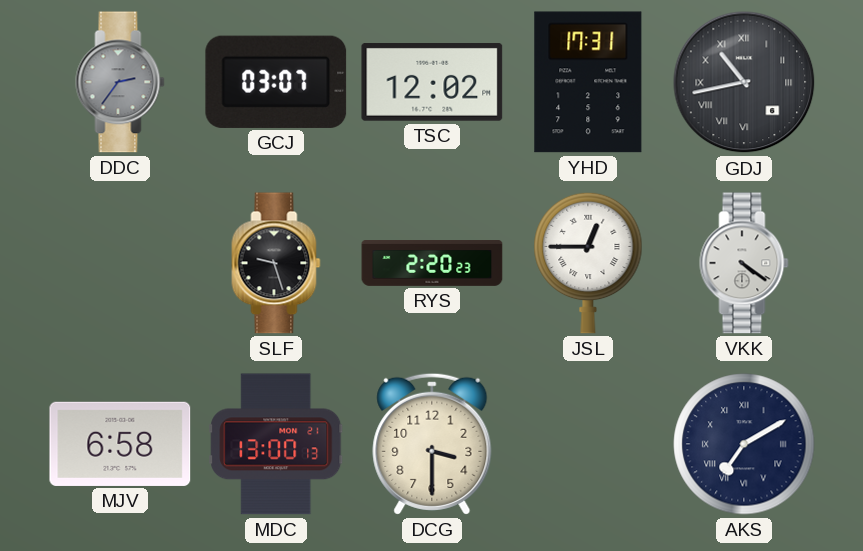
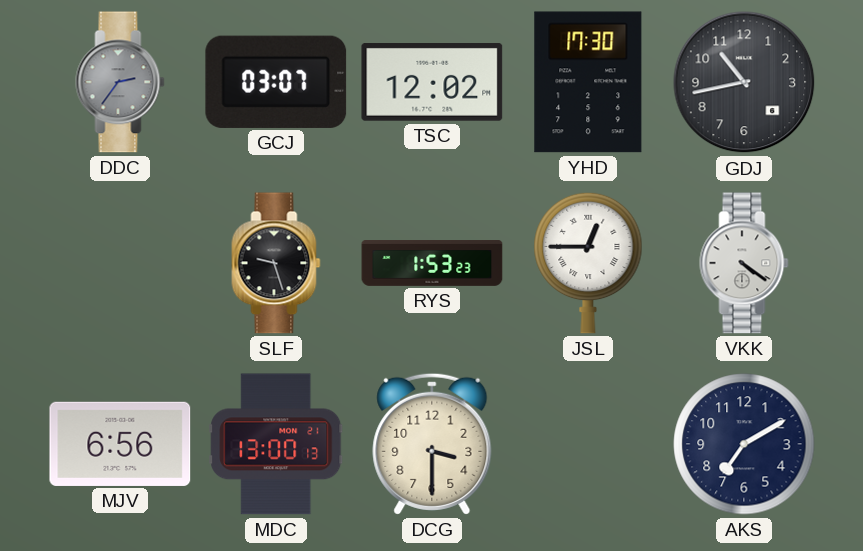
YHD: 17:31 -> 17:30
GDJ numerals: Roman -> Arabic
RYS: 2:20 -> 1:53
MJV: 6:58 -> 6:56
AKS numerals: Roman -> Arabic
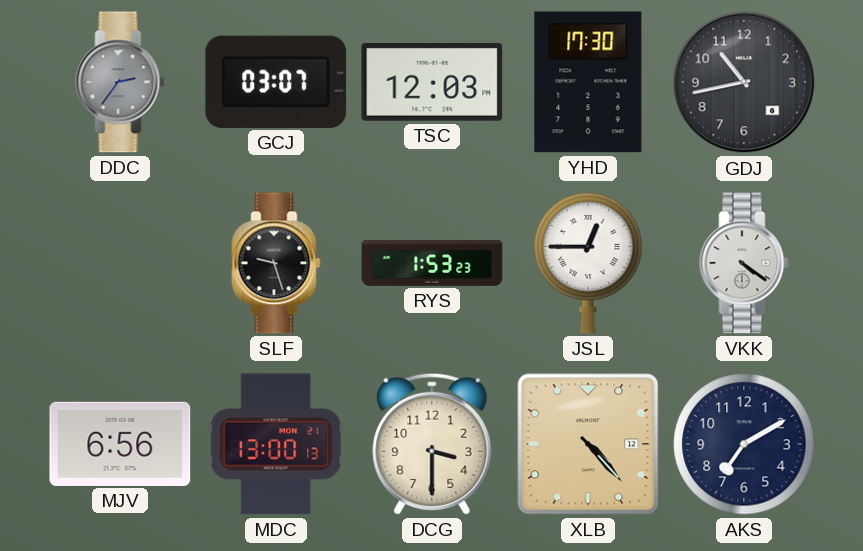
TSC: 12:02 -> 12:03
XLB: none -> 4:23
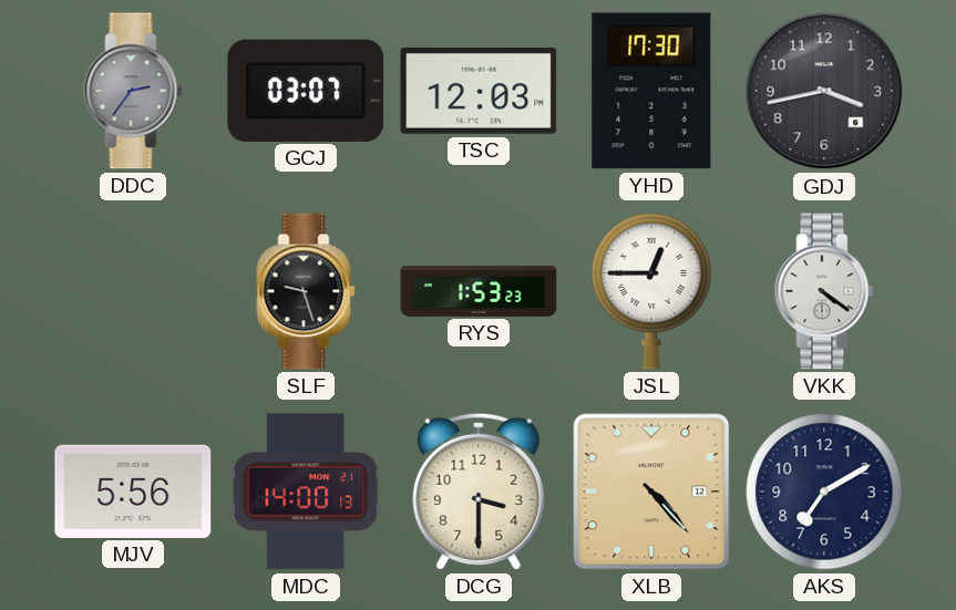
GDJ: 10:43 -> 3:43
MJV: 6:56 -> 5:56
MDC: 13:00 -> 14:00
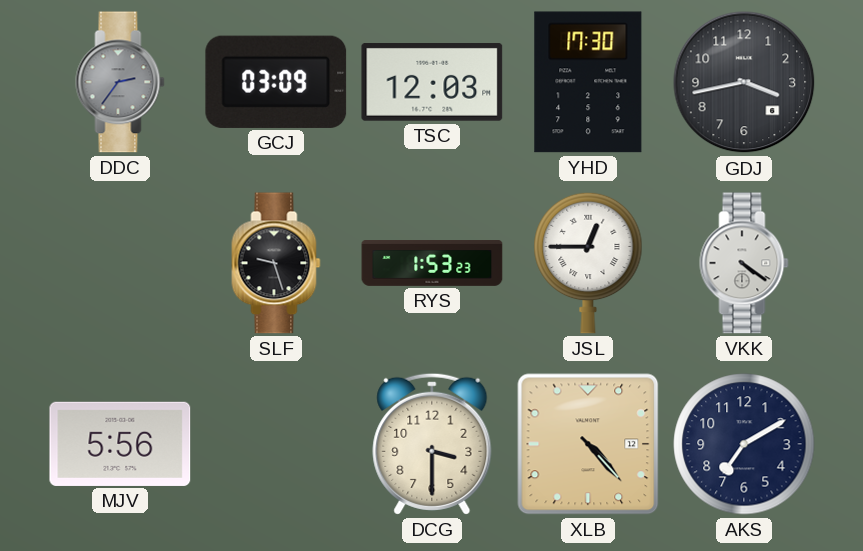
GCJ: 03:07 -> 03:09
MDC: 14:00 -> none
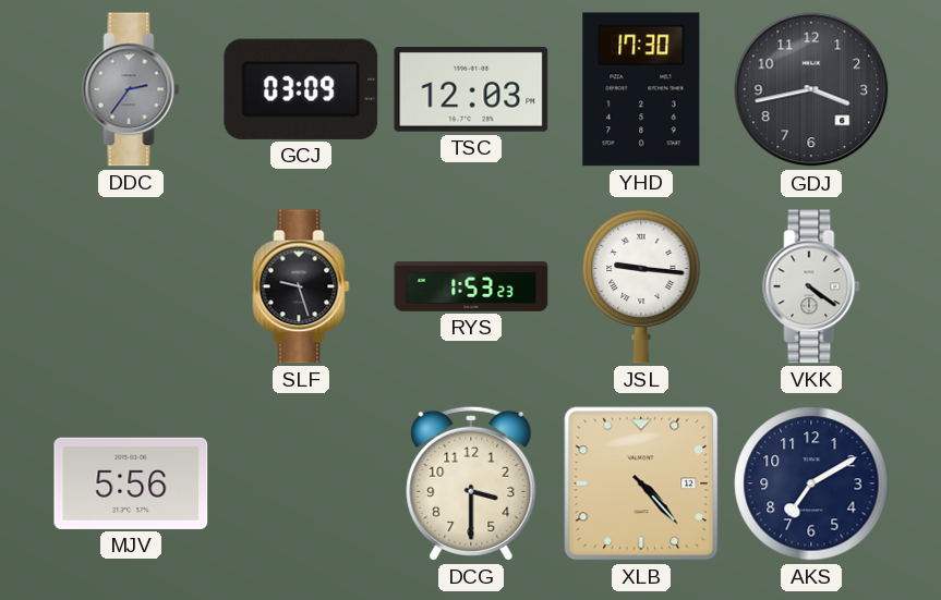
JSL: 12:45 -> 9:16
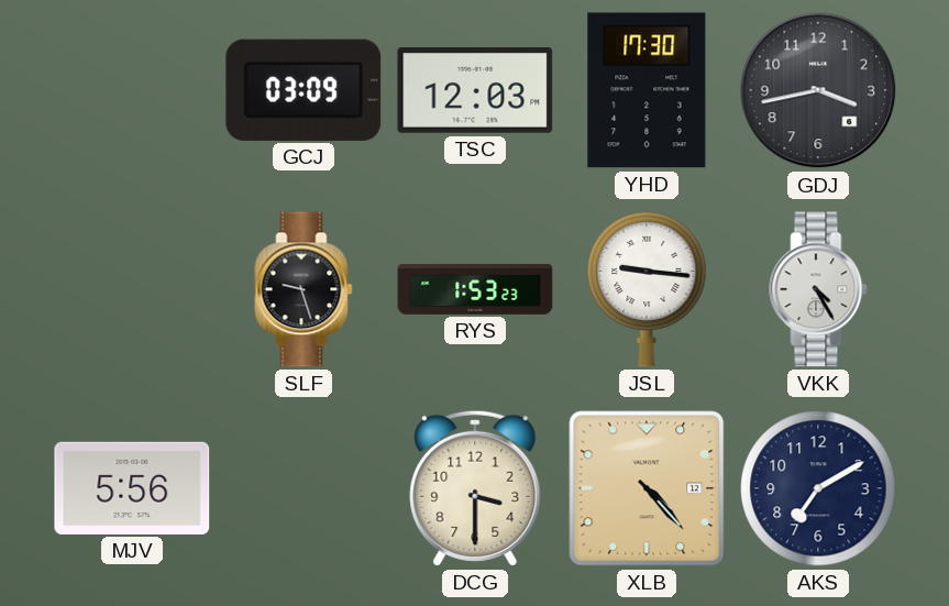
DDC: 2:36 -> none
VKK: 4:21 -> 4:25
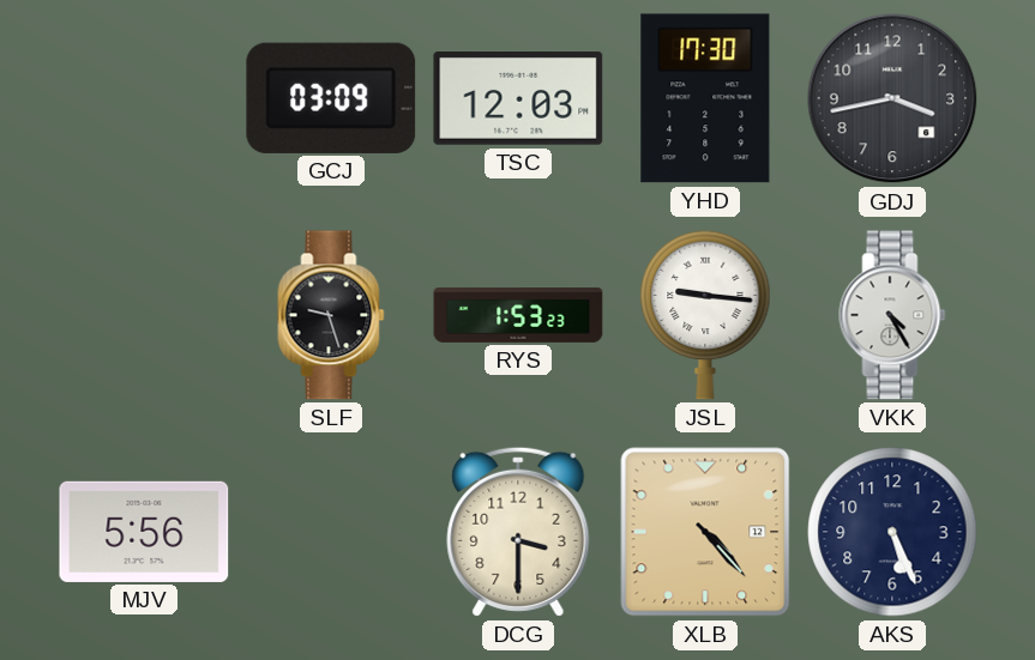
AKS: 7:10 -> 5:26
